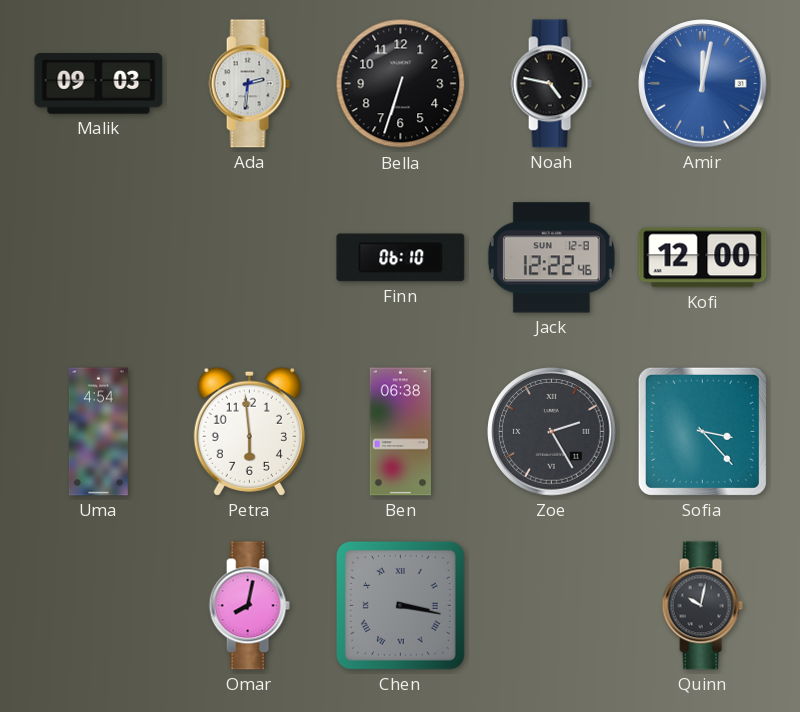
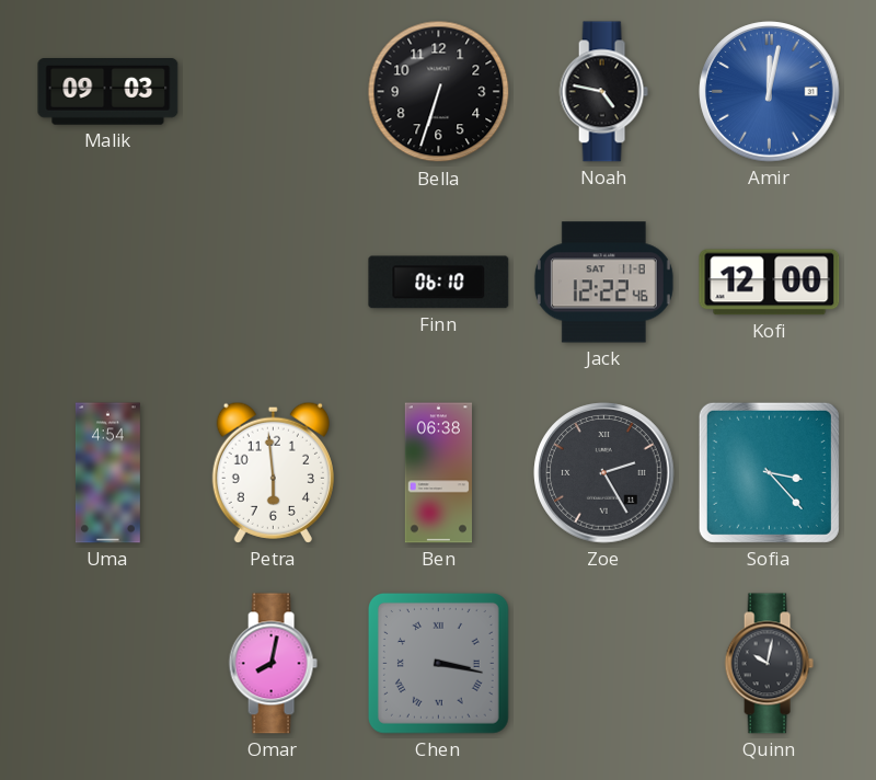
Ada: 2:31 -> none
Jack date: SUN 12-8 -> SAT 11-8
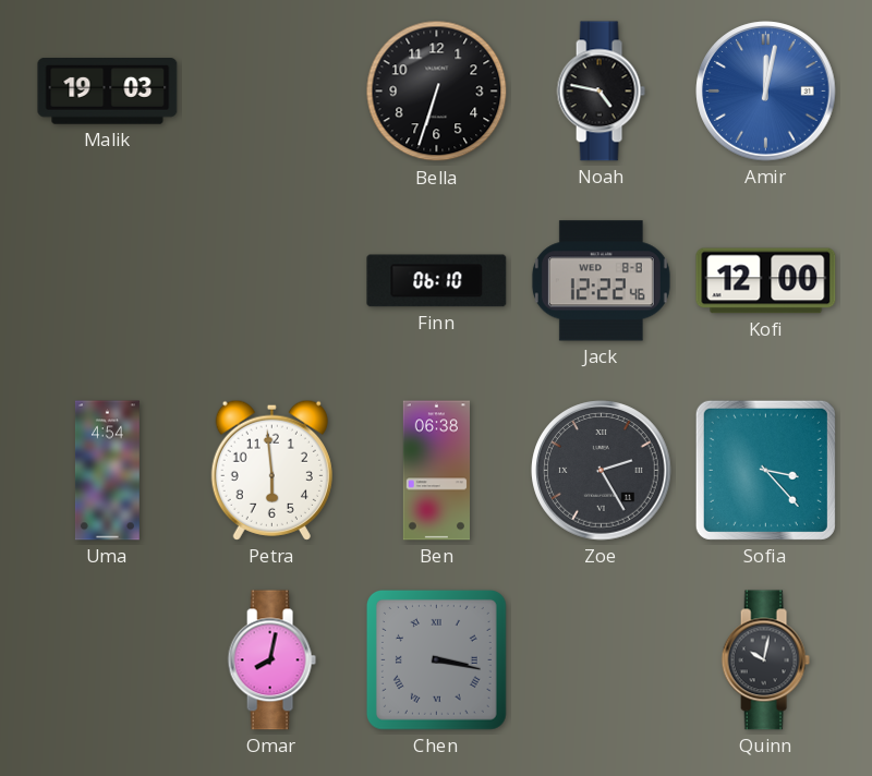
Malik: 09:03 -> 19:03
Jack date: SAT 11-8 -> WED 8-8
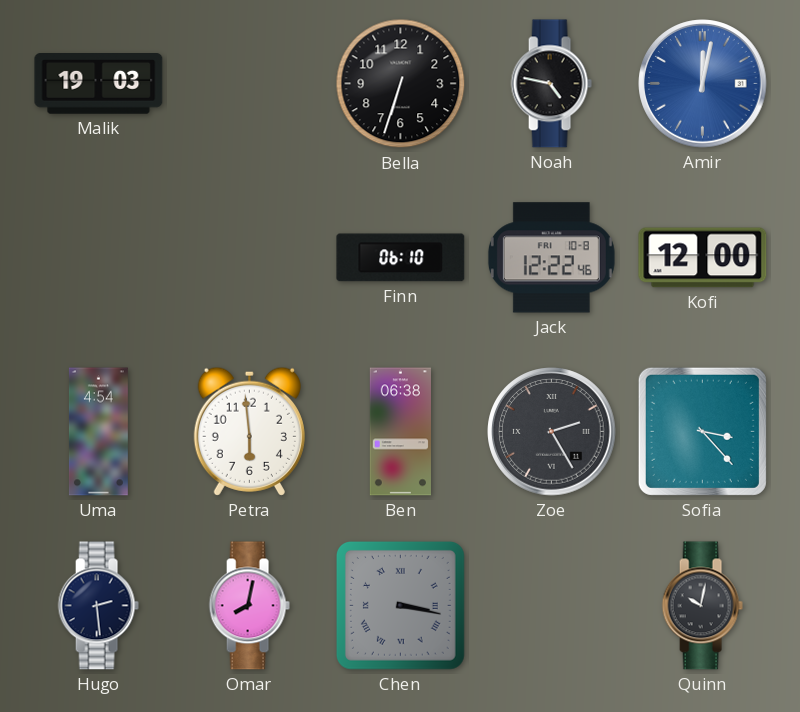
Jack date: WED 8-8 -> FRI 10-8
Hugo: none -> 2:29
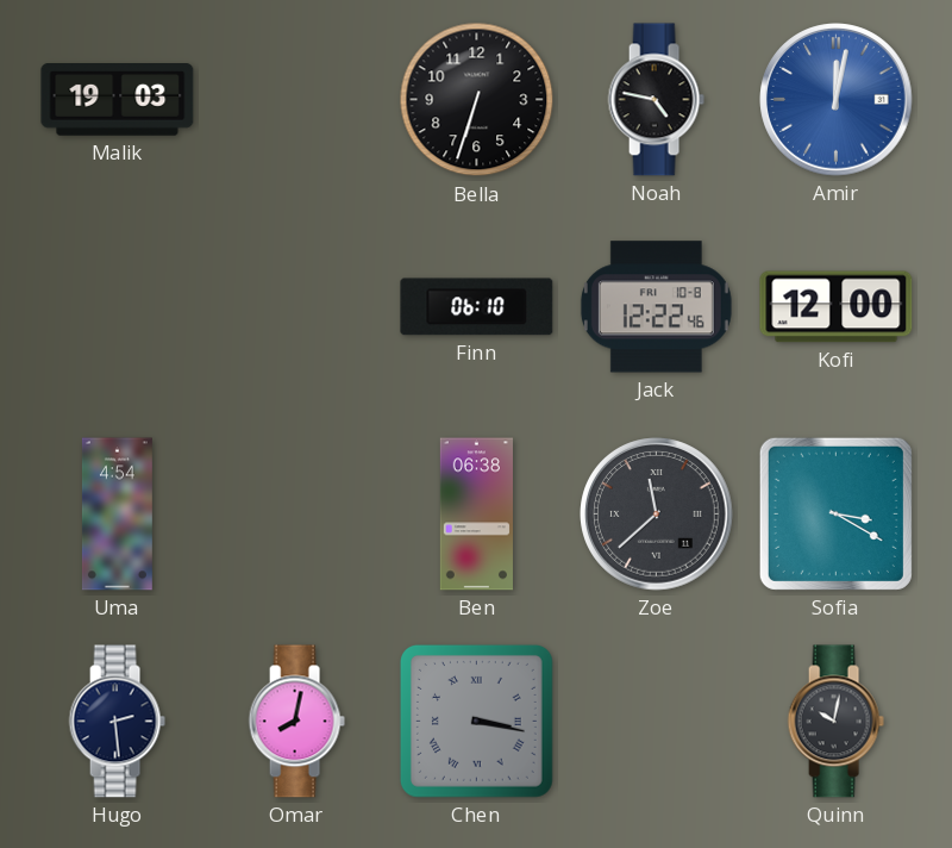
Petra: 5:59 -> none
Zoe: 2:25 -> 11:38
Sofia: 3:23 -> 3:20
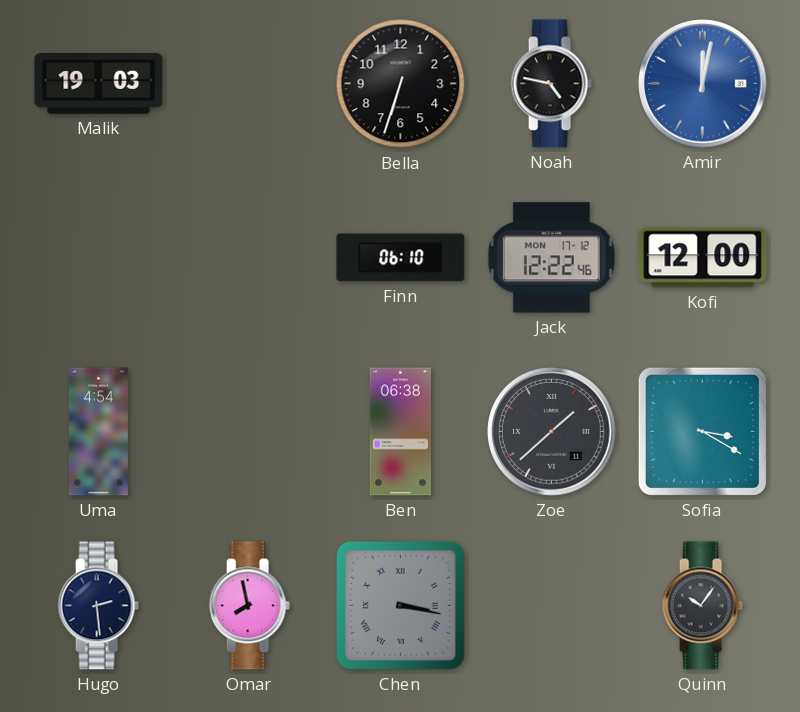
Jack date: FRI 10-8 -> MON 17-12
Zoe: 11:38 -> 1:38
Omar: 8:02 -> 7:58
Quinn: 10:02 -> 10:06
